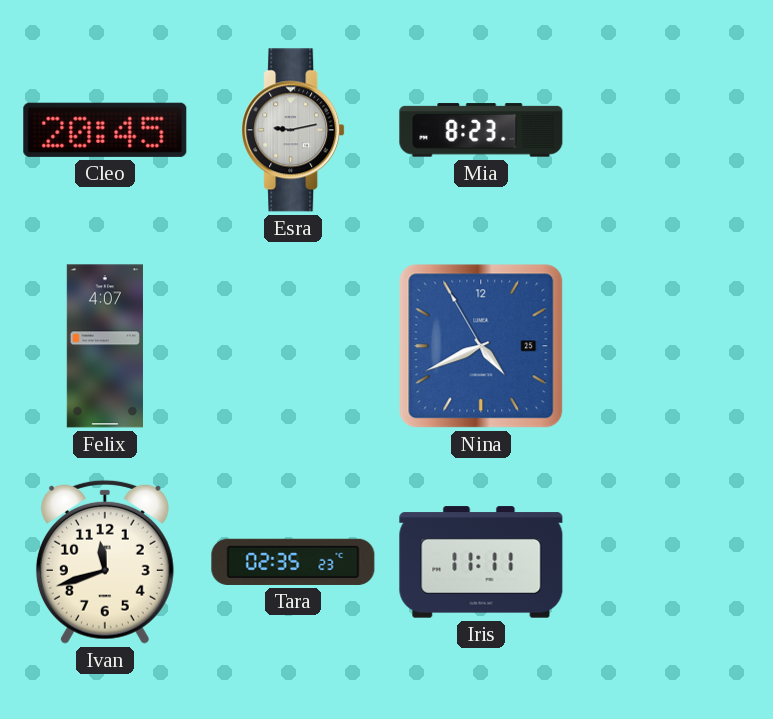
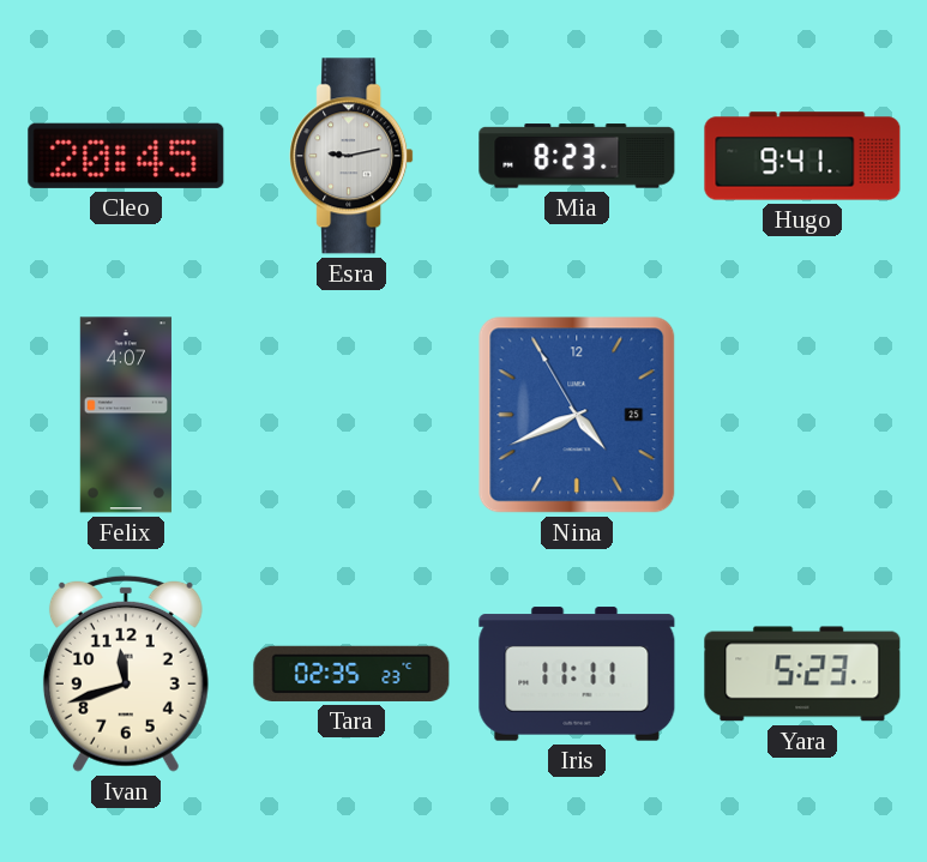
Hugo: none -> 9:41
Yara: none -> 5:23
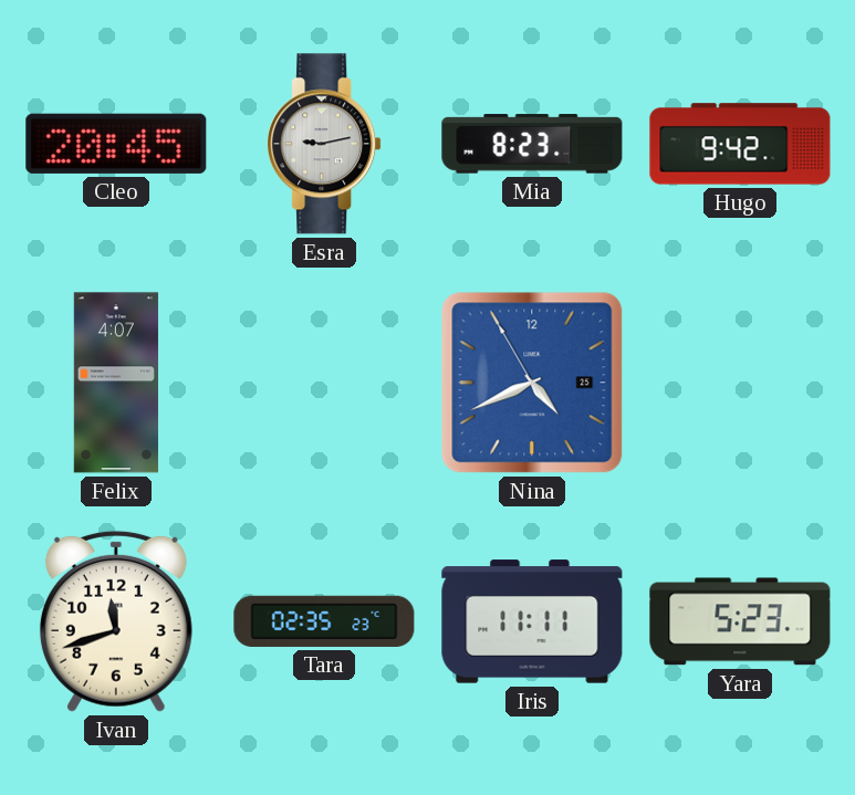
Hugo: 9:41 -> 9:42
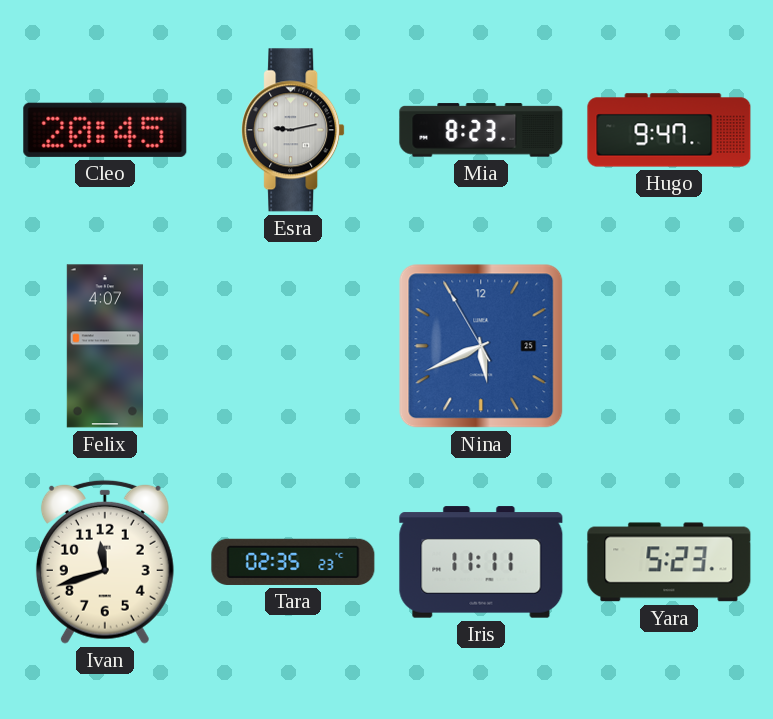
Hugo: 9:42 -> 9:47
Nina: 4:40 -> 5:40
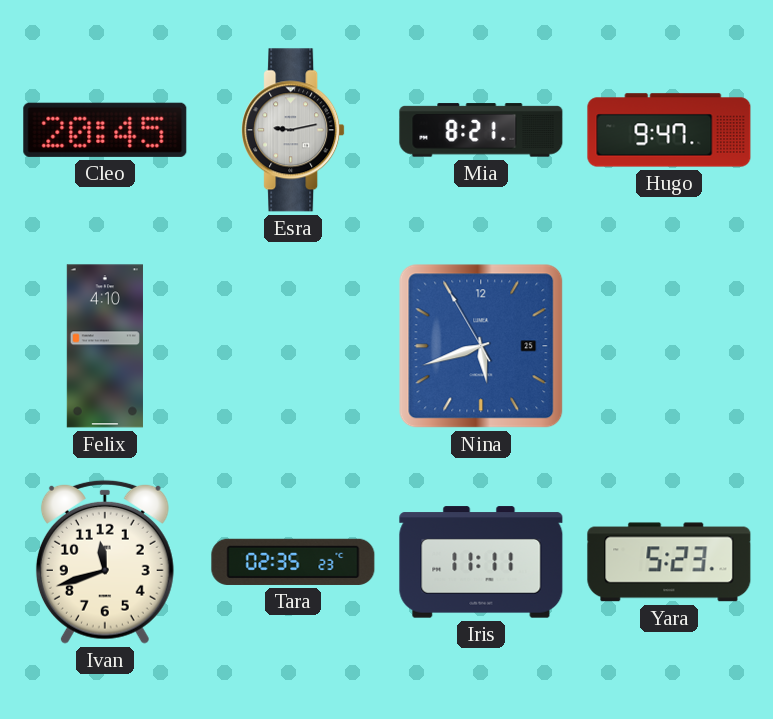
Mia: 8:23 -> 8:21
Felix: 4:07 -> 4:10
Nina: 5:40 -> 5:41
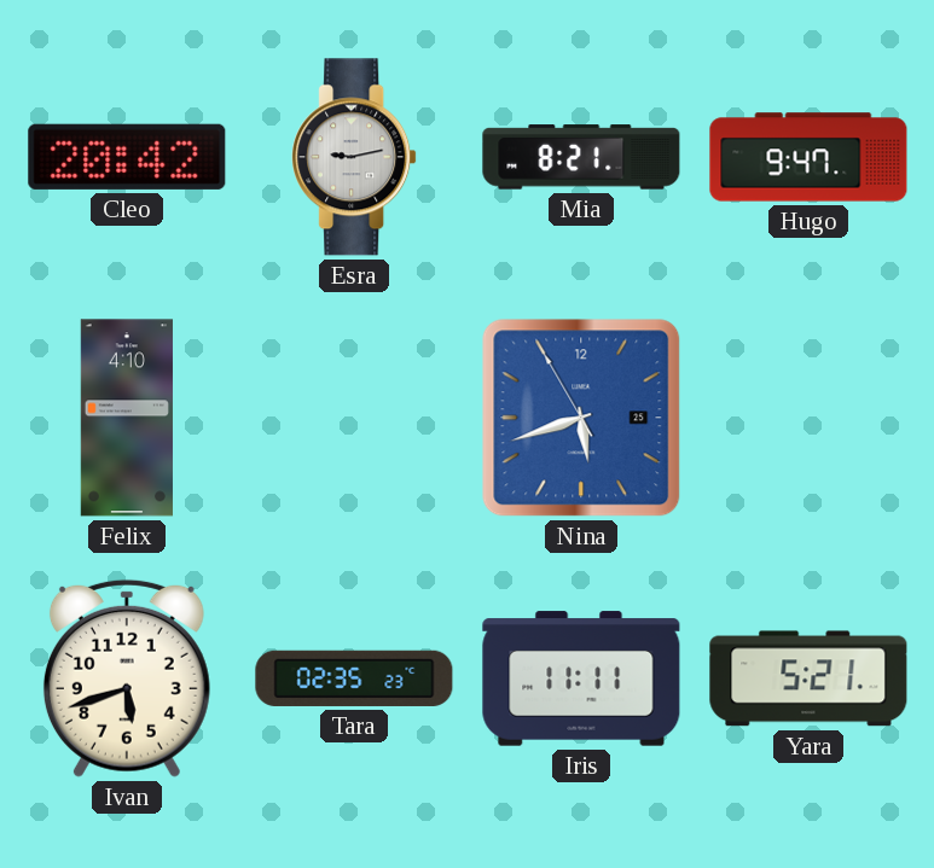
Cleo: 20:45 -> 20:42
Ivan: 11:42 -> 5:42
Yara: 5:23 -> 5:21
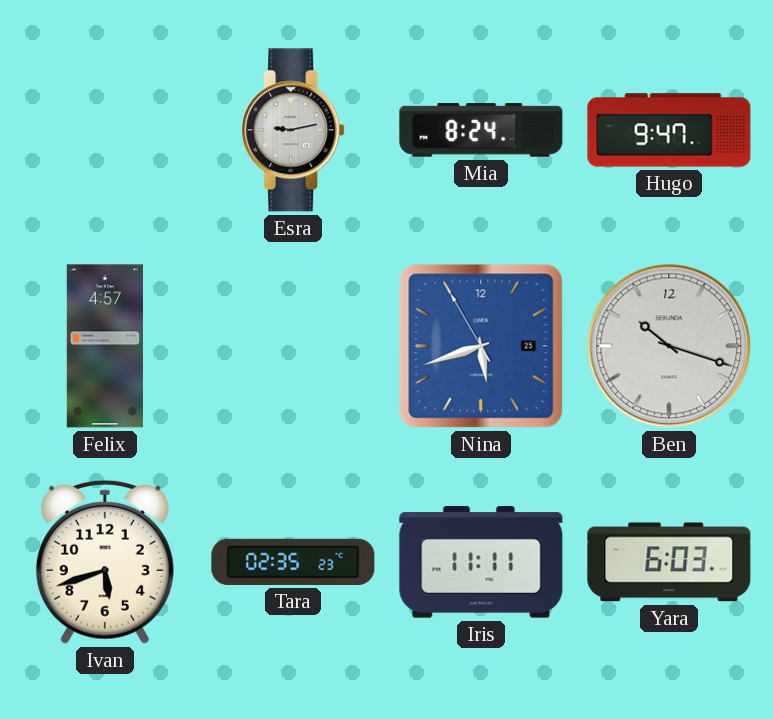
Cleo: 20:42 -> none
Mia: 8:21 -> 8:24
Felix: 4:10 -> 4:57
Ben: none -> 10:18
Yara: 5:21 -> 6:03
